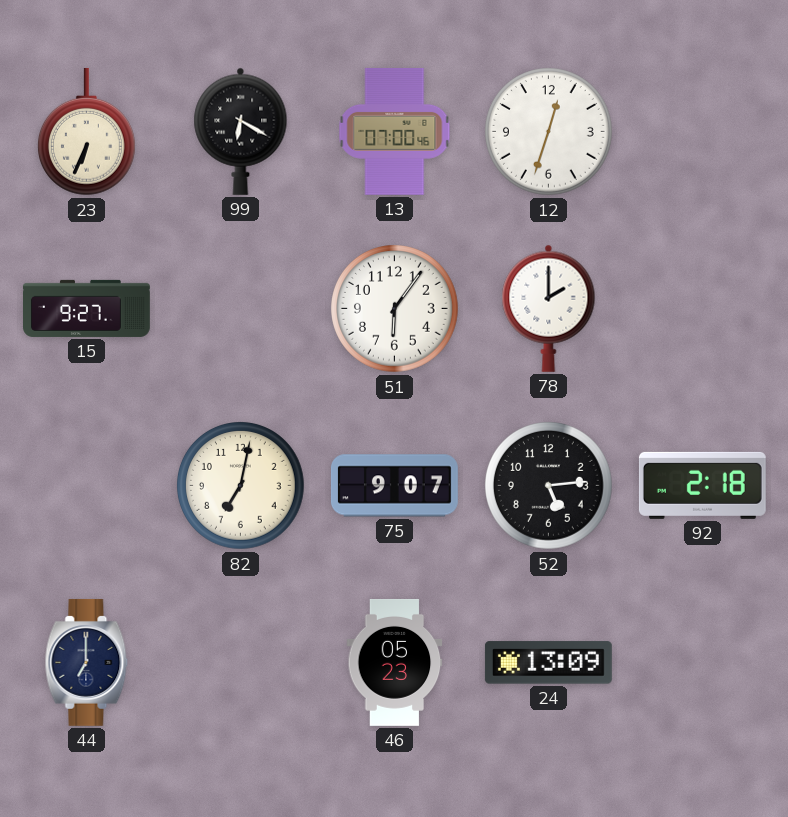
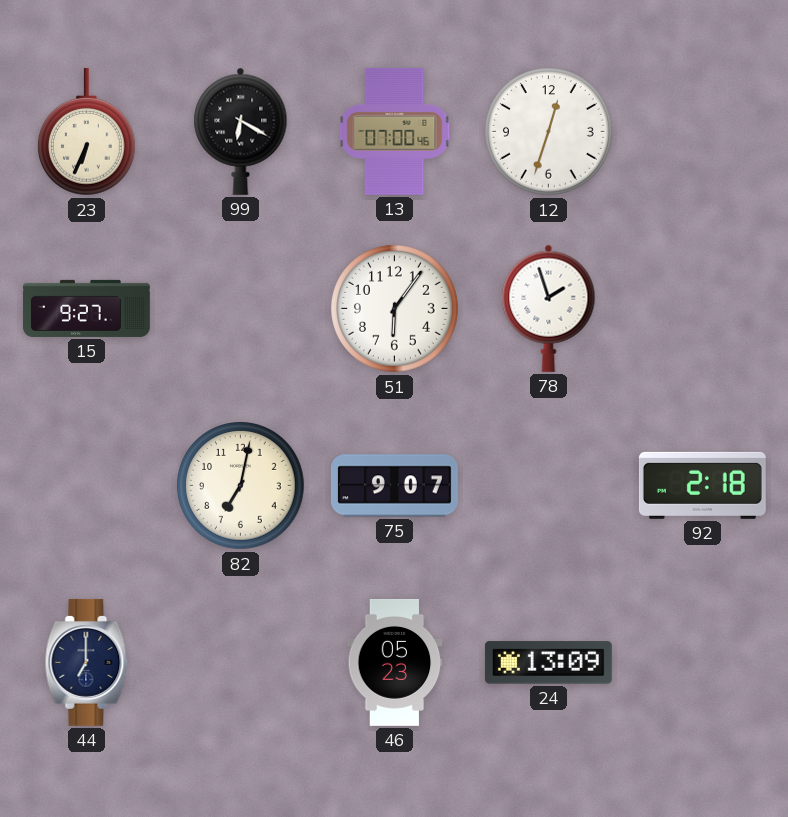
78: 2:00 -> 1:57
52: 5:14 -> none
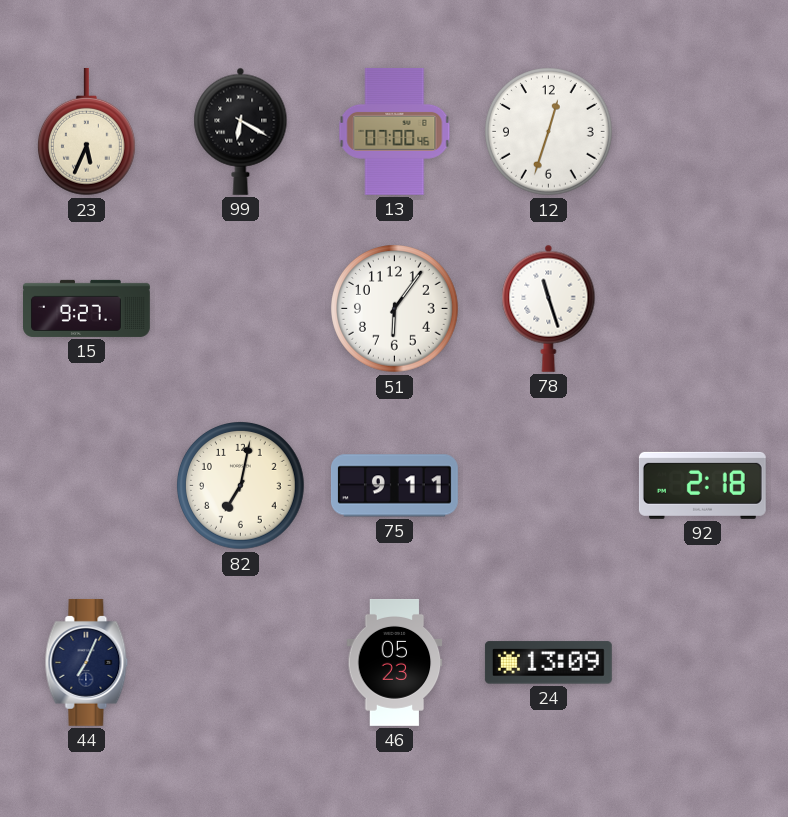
23: 6:34 -> 5:34
78: 1:57 -> 11:27
75: 9:07 -> 9:11
44: 7:00 -> 7:04
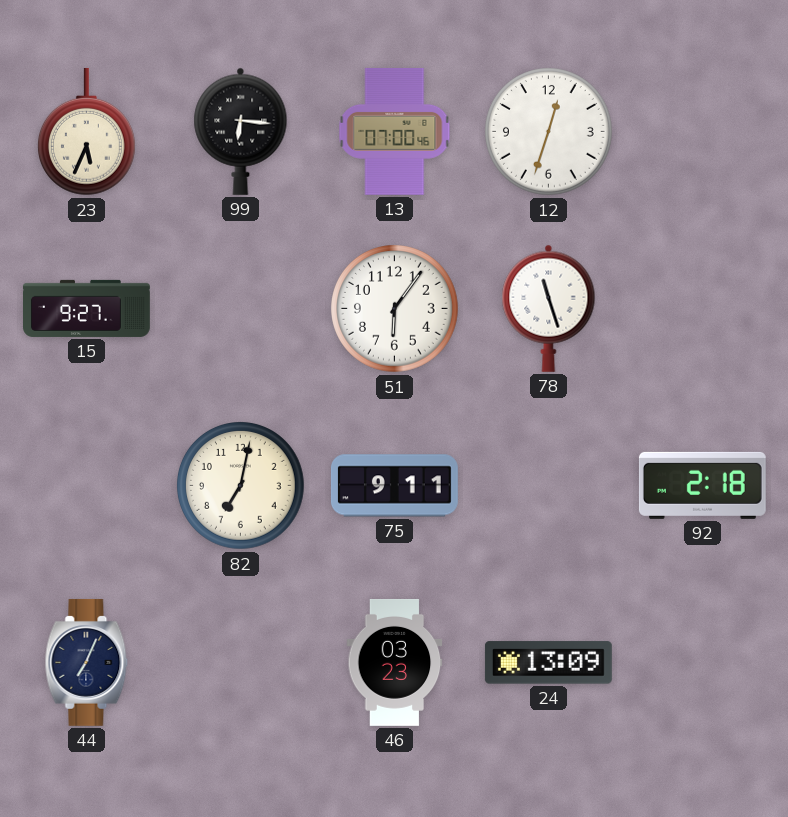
99: 6:20 -> 6:16
46: 05:23 -> 03:23
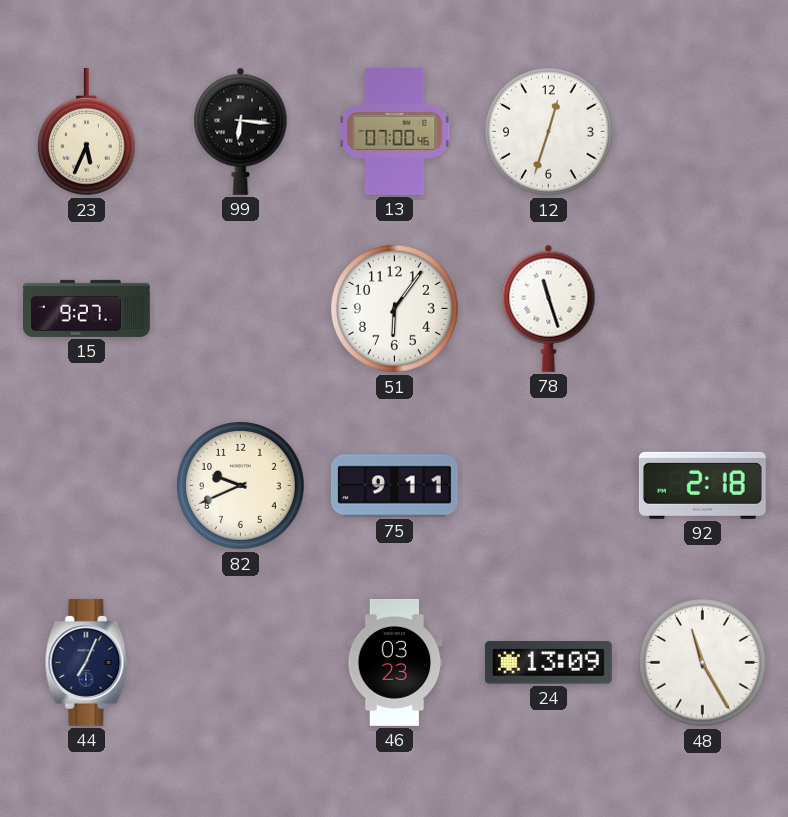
82: 7:02 -> 9:41
48: none -> 11:25
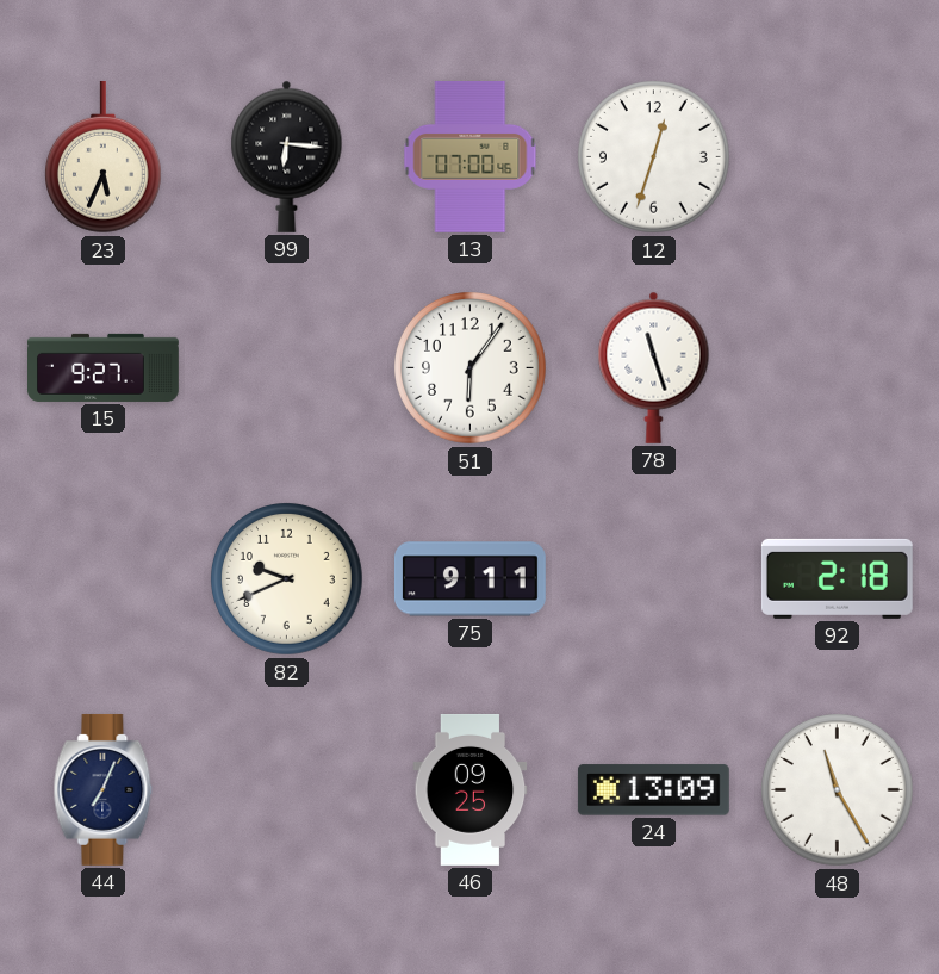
46: 03:23 -> 09:25
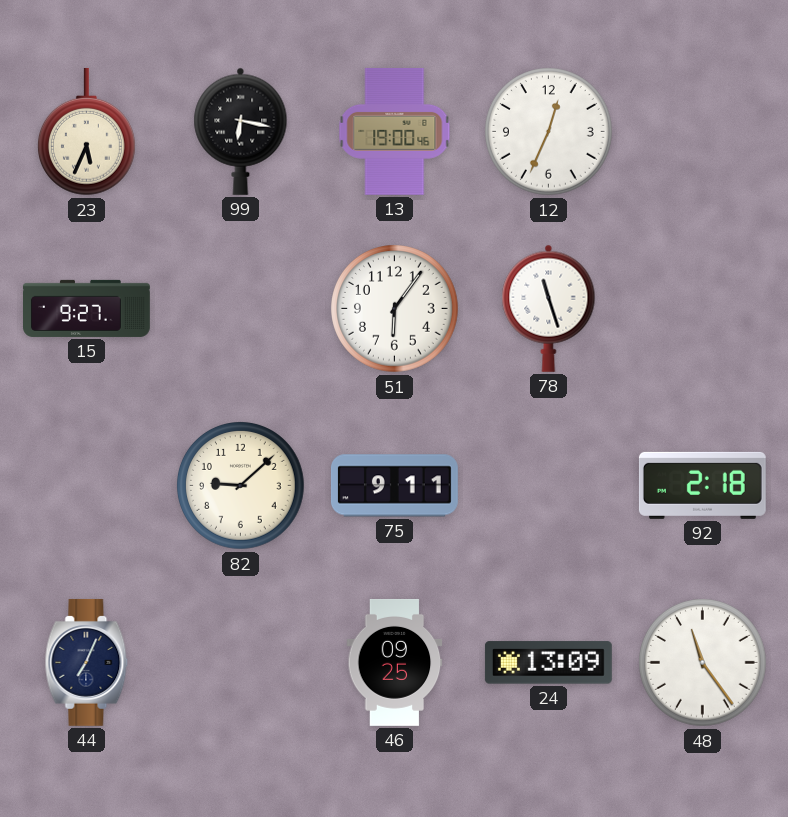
99: 6:16 -> 6:17
13: 07:00 -> 19:00
12: 12:33 -> 12:34
82: 9:41 -> 9:08
48: 11:25 -> 11:24
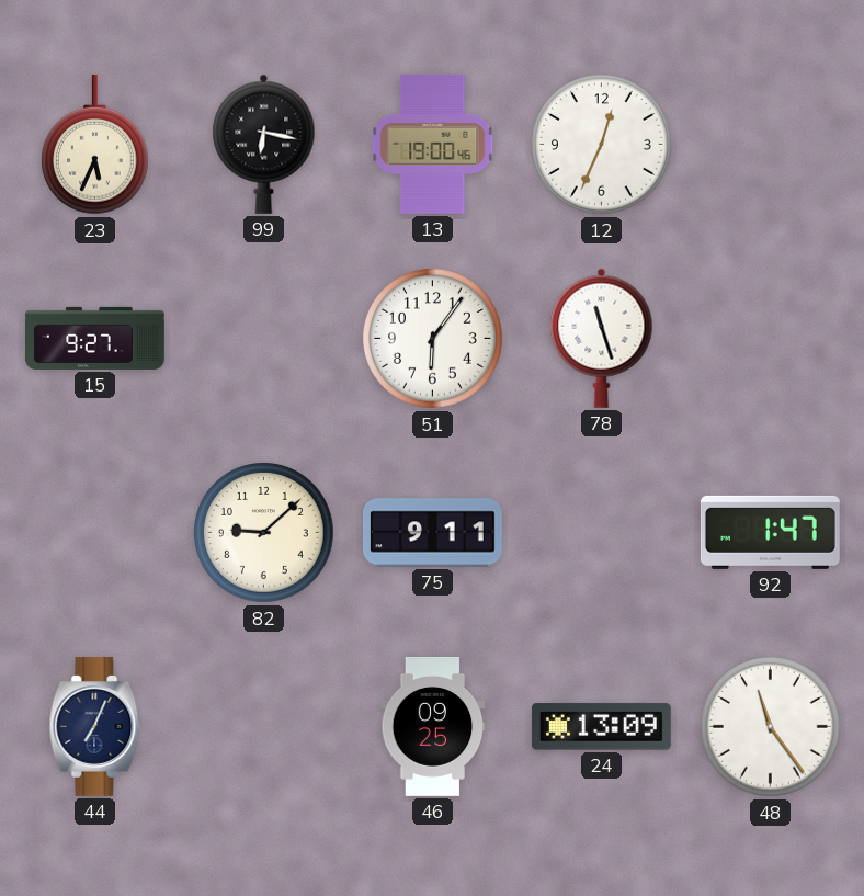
92: 2:18 -> 1:47
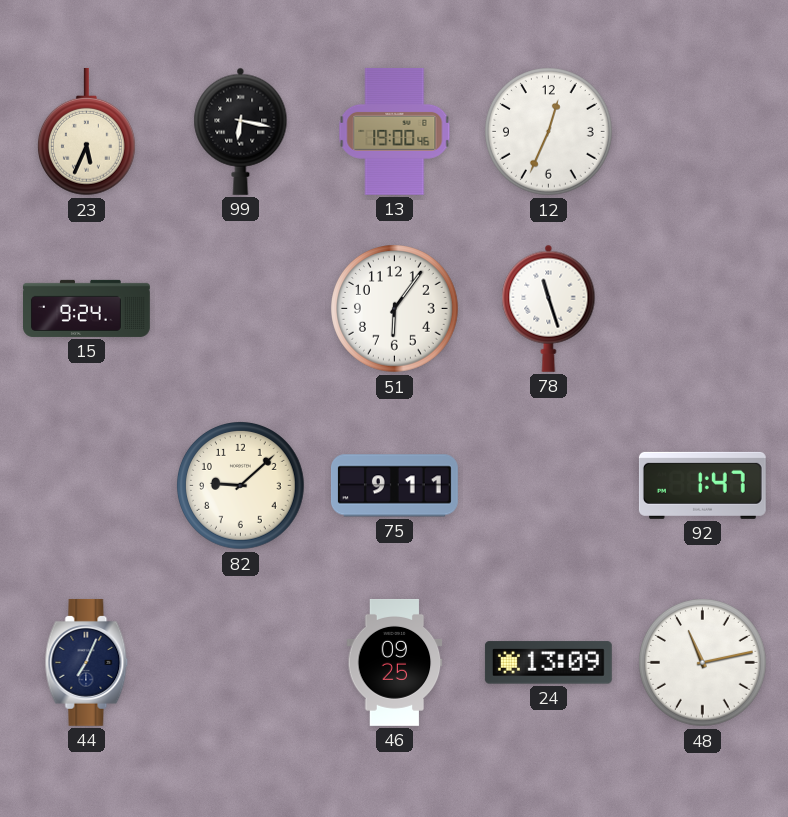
15: 9:27 -> 9:24
48: 11:24 -> 11:13
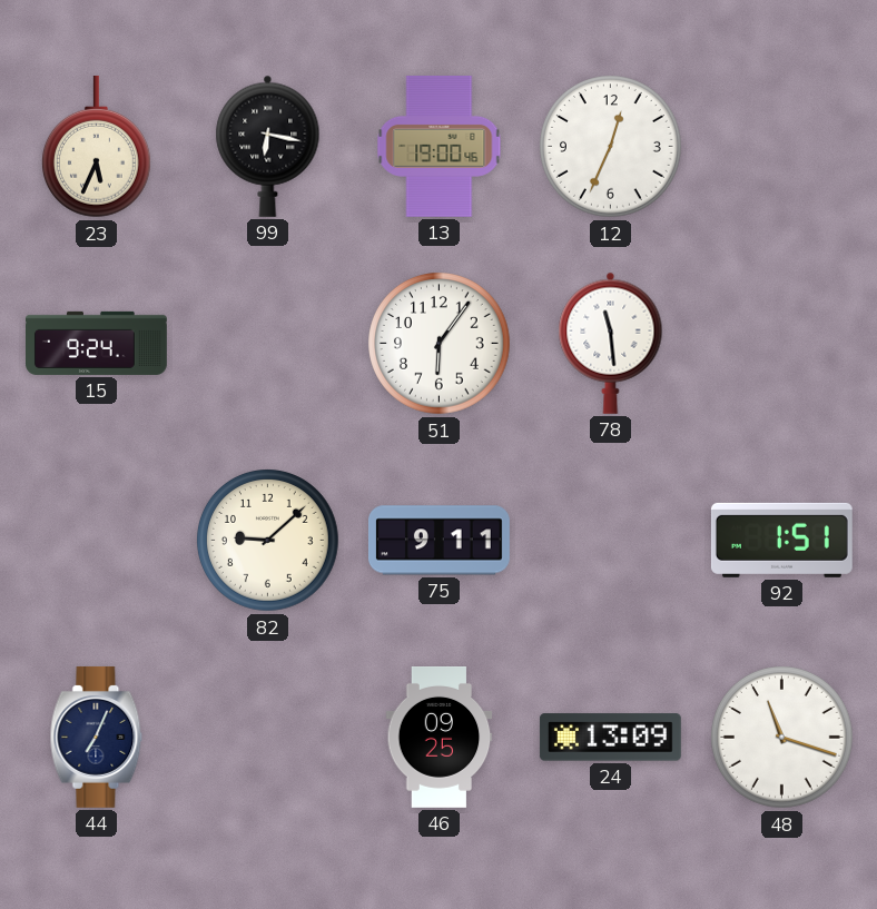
78: 11:27 -> 11:29
92: 1:47 -> 1:51
48: 11:13 -> 11:18
